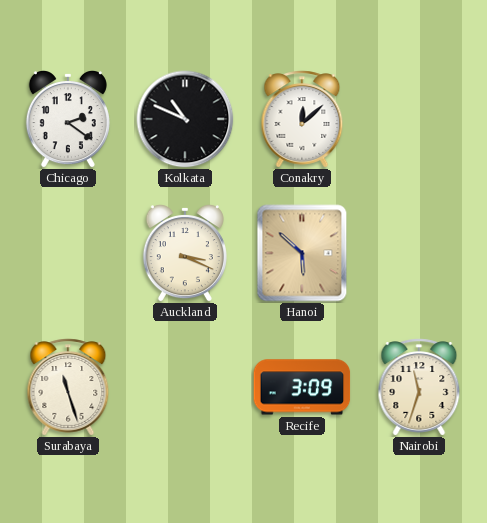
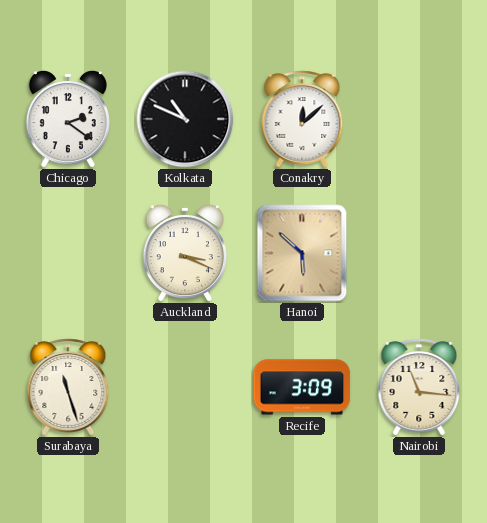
Nairobi: 11:33 -> 11:16
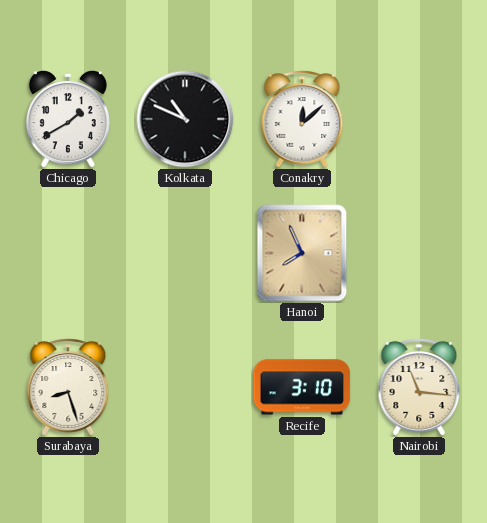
Chicago: 2:21 -> 1:40
Auckland: 3:19 -> none
Hanoi: 5:52 -> 7:56
Surabaya: 11:27 -> 8:27
Recife: 3:09 -> 3:10
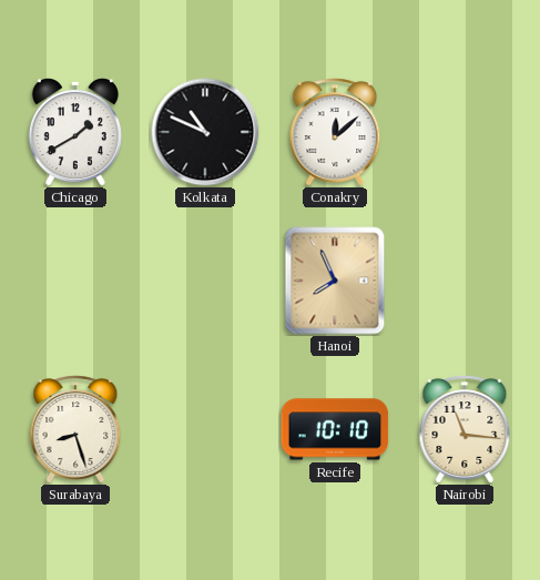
Recife: 3:10 -> 10:10
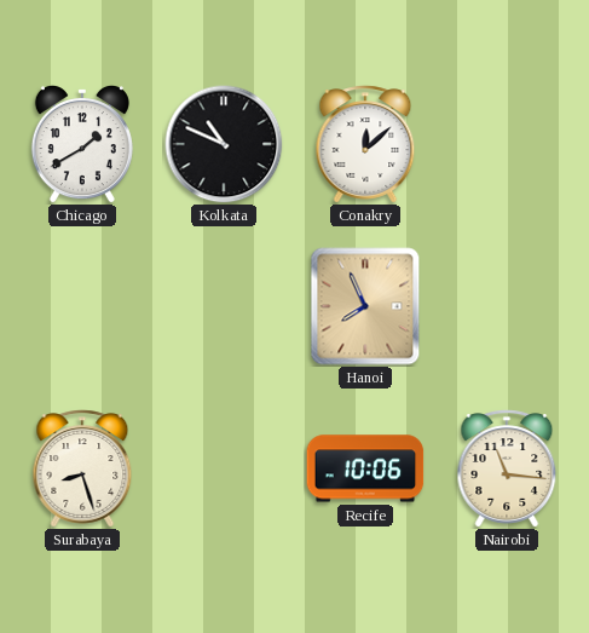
Recife: 10:10 -> 10:06
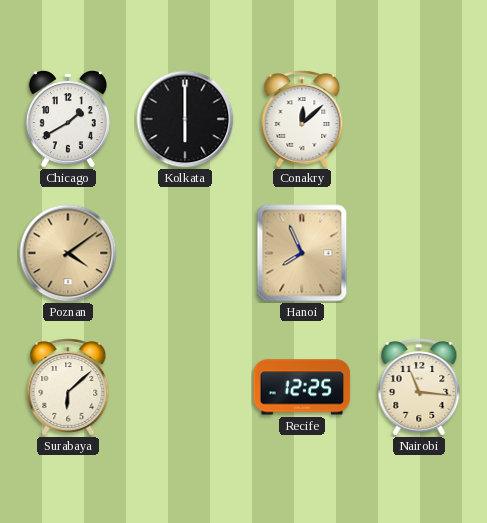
Kolkata: 10:49 -> 6:00
Poznan: none -> 4:09
Surabaya: 8:27 -> 6:08
Recife: 10:06 -> 12:25
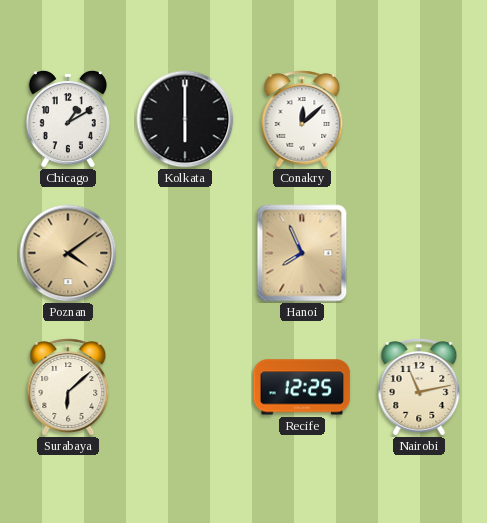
Chicago: 1:40 -> 1:10
Nairobi: 11:16 -> 11:13
